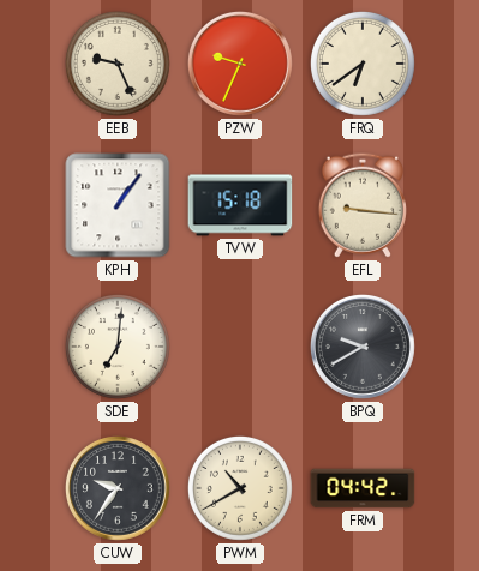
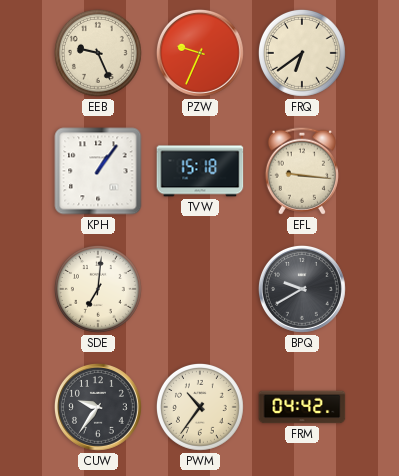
PWM: 10:40 -> 10:36
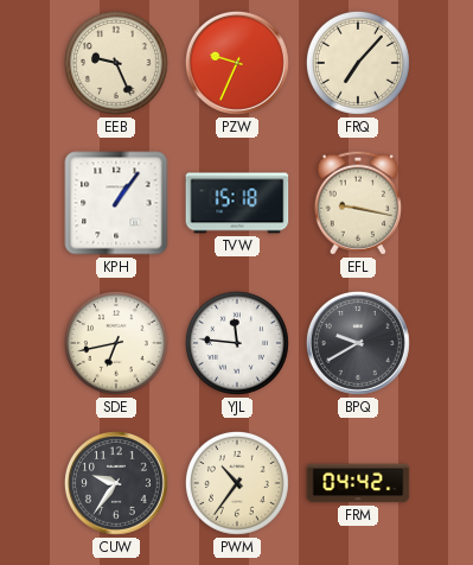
FRQ: 6:39 -> 7:07
EFL: 9:16 -> 9:17
SDE: 7:01 -> 6:43
YJL: none -> 11:46
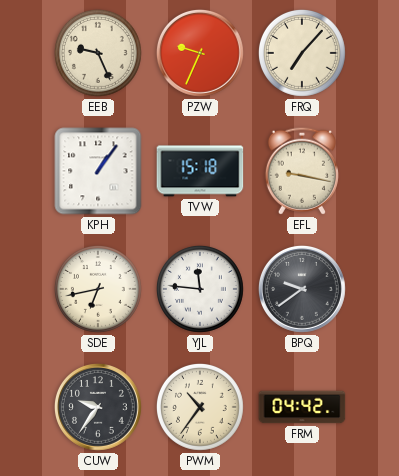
BPQ: 9:40 -> 9:39
